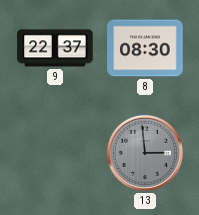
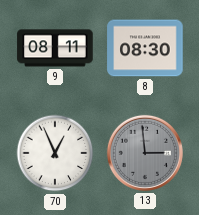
9: 22:37 -> 08:11
70: none -> 12:56
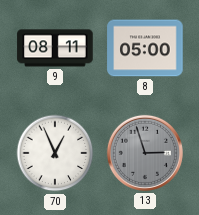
8: 08:30 -> 05:00
13: 2:59 -> 2:57
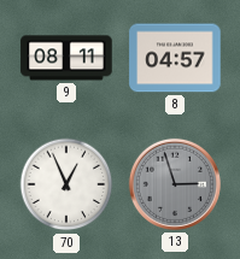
8: 05:00 -> 04:57
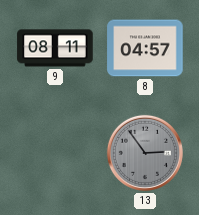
70: 12:56 -> none
13: 2:57 -> 2:54
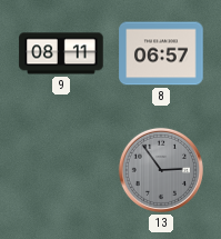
8: 04:57 -> 06:57
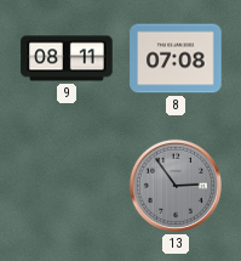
8: 06:57 -> 07:08
